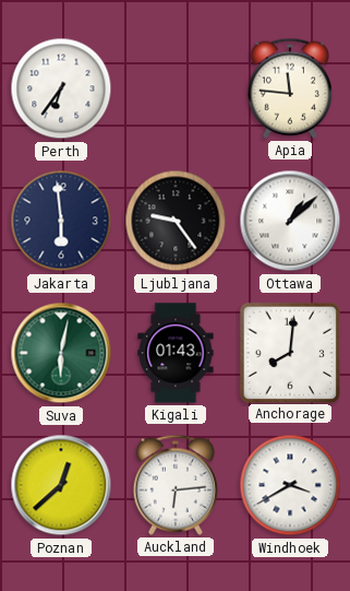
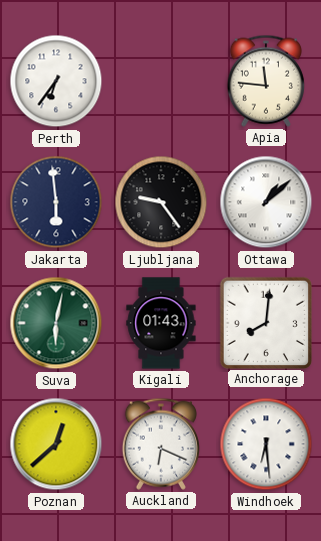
Auckland: 6:14 -> 6:19
Windhoek: 3:40 -> 6:29
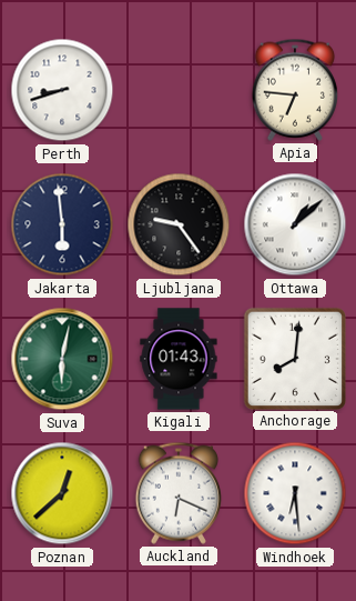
Perth: 6:36 -> 8:42
Apia: 11:46 -> 6:46
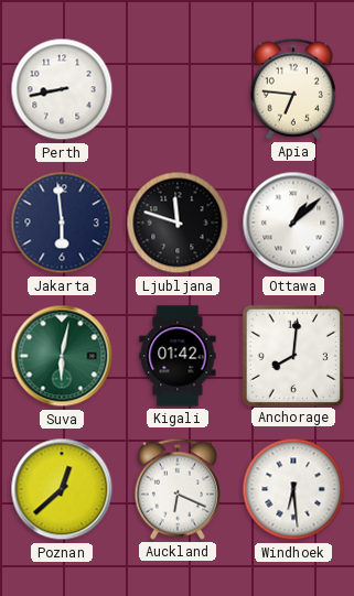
Perth: 8:42 -> 8:43
Ljubljana: 9:24 -> 11:48
Kigali: 01:43 -> 01:42
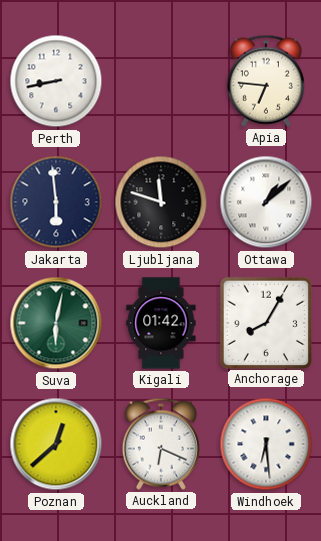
Anchorage: 8:01 -> 8:05
